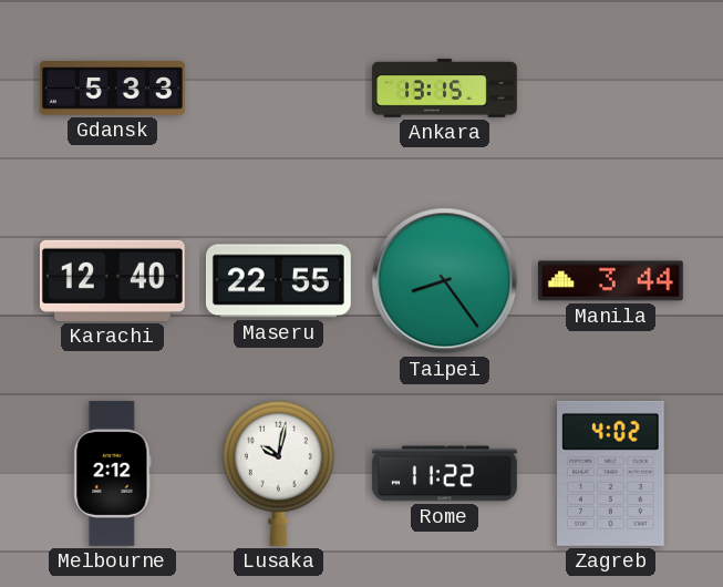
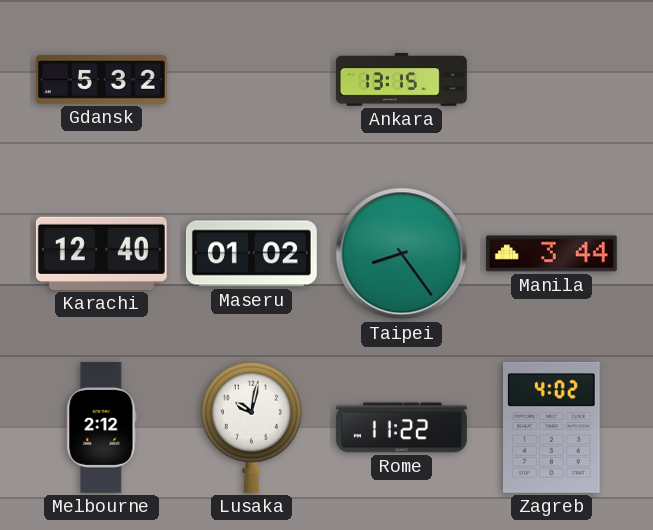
Gdansk: 5:33 -> 5:32
Maseru: 22:55 -> 01:02
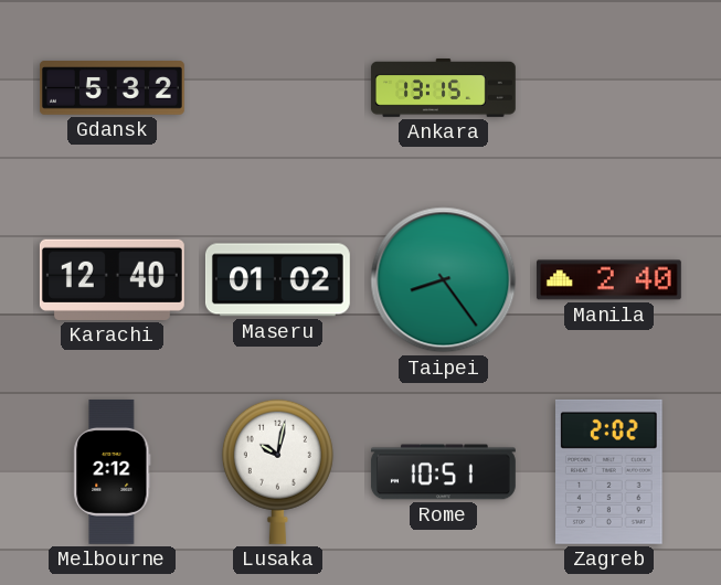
Manila: 3:44 -> 2:40
Rome: 11:22 -> 10:51
Zagreb: 4:02 -> 2:02
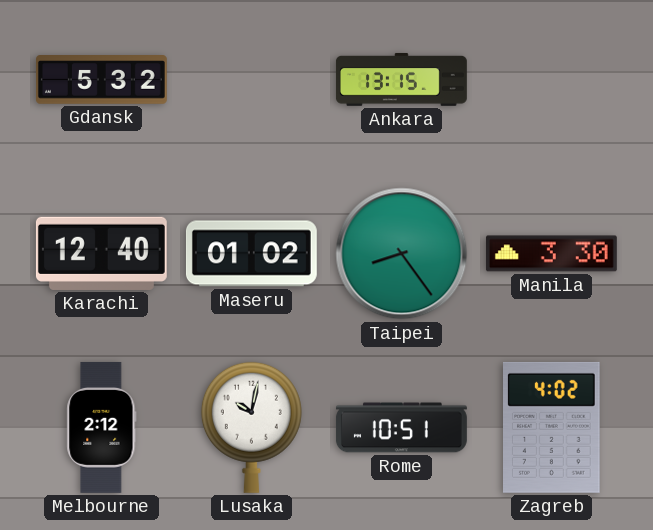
Manila: 2:40 -> 3:30
Zagreb: 2:02 -> 4:02
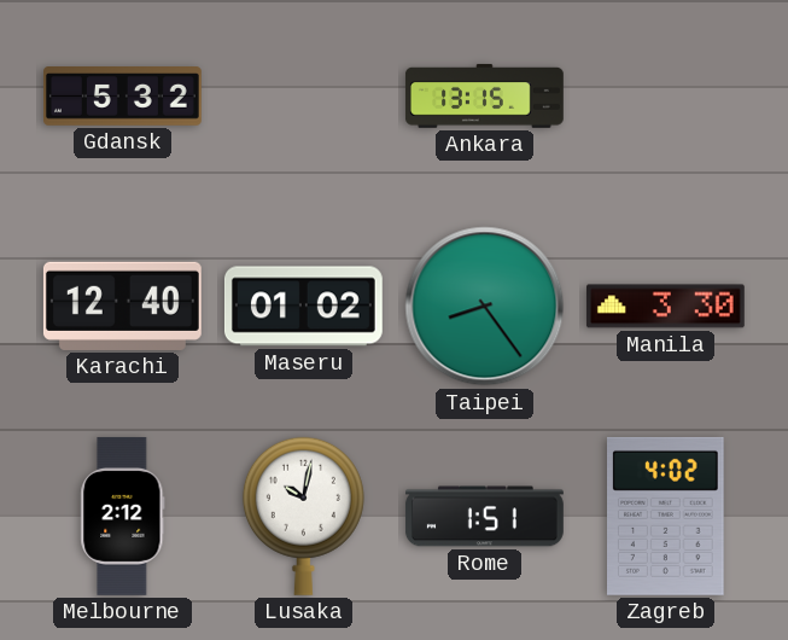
Rome: 10:51 -> 1:51
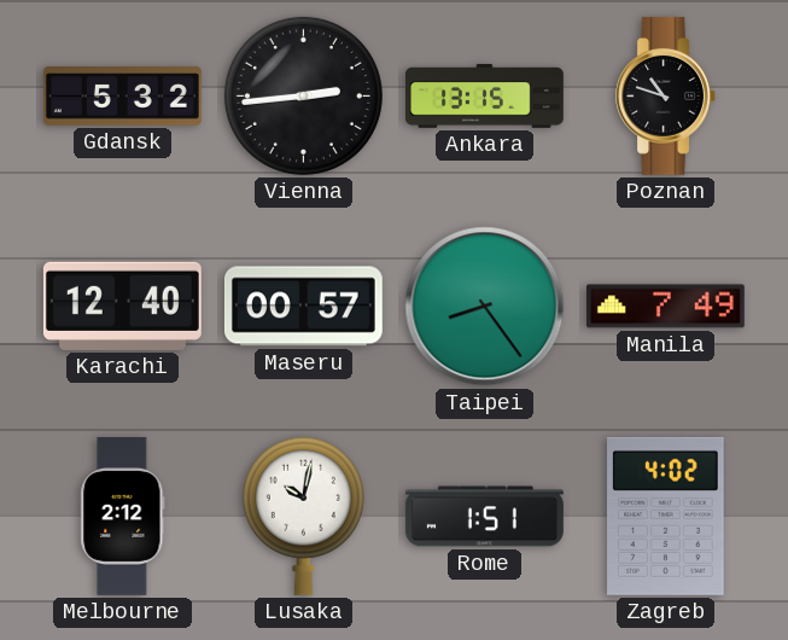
Vienna: none -> 2:44
Poznan: none -> 10:48
Maseru: 01:02 -> 00:57
Manila: 3:30 -> 7:49
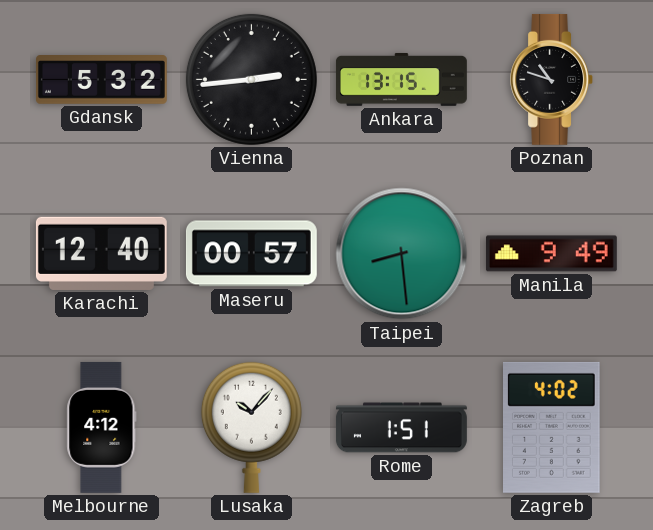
Taipei: 8:24 -> 8:29
Manila: 7:49 -> 9:49
Melbourne: 2:12 -> 4:12
Lusaka: 10:02 -> 10:07
